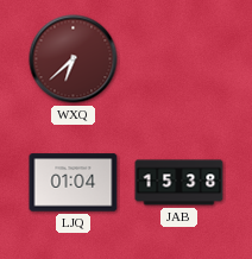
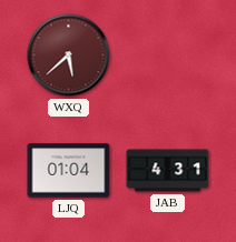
WXQ: 6:38 -> 5:38
JAB: 15:38 -> 4:31
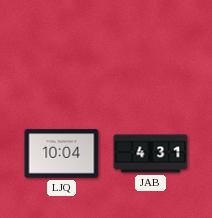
WXQ: 5:38 -> none
LJQ: 01:04 -> 10:04
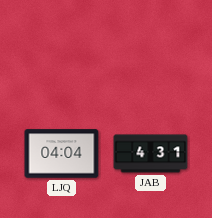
LJQ: 10:04 -> 04:04
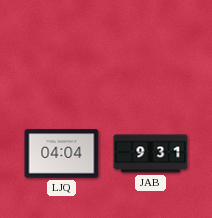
JAB: 4:31 -> 9:31
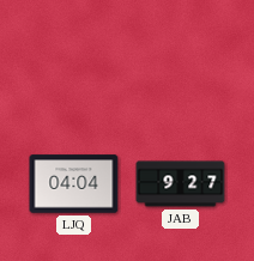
JAB: 9:31 -> 9:27
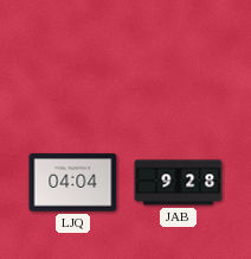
JAB: 9:27 -> 9:28
